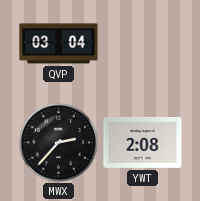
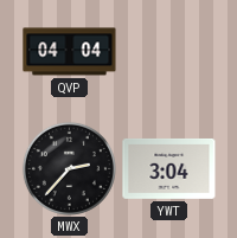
QVP: 03:04 -> 04:04
YWT: 2:08 -> 3:04
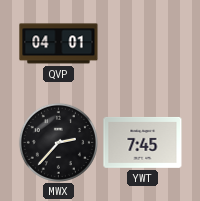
QVP: 04:04 -> 04:01
YWT: 3:04 -> 7:45
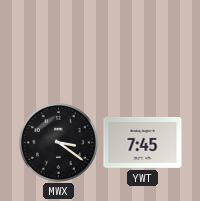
QVP: 04:01 -> none
MWX: 2:37 -> 3:21
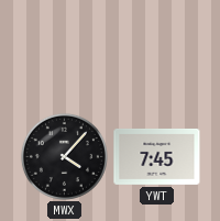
MWX: 3:21 -> 4:07
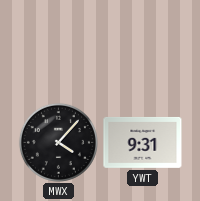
YWT: 7:45 -> 9:31
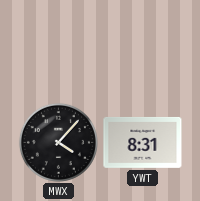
YWT: 9:31 -> 8:31
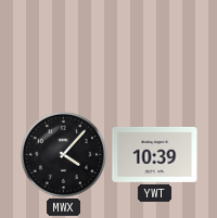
YWT: 8:31 -> 10:39
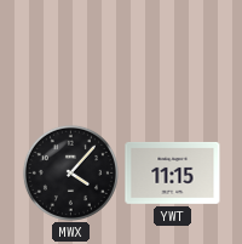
YWT: 10:39 -> 11:15
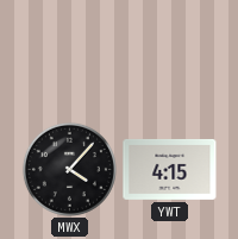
YWT: 11:15 -> 4:15
